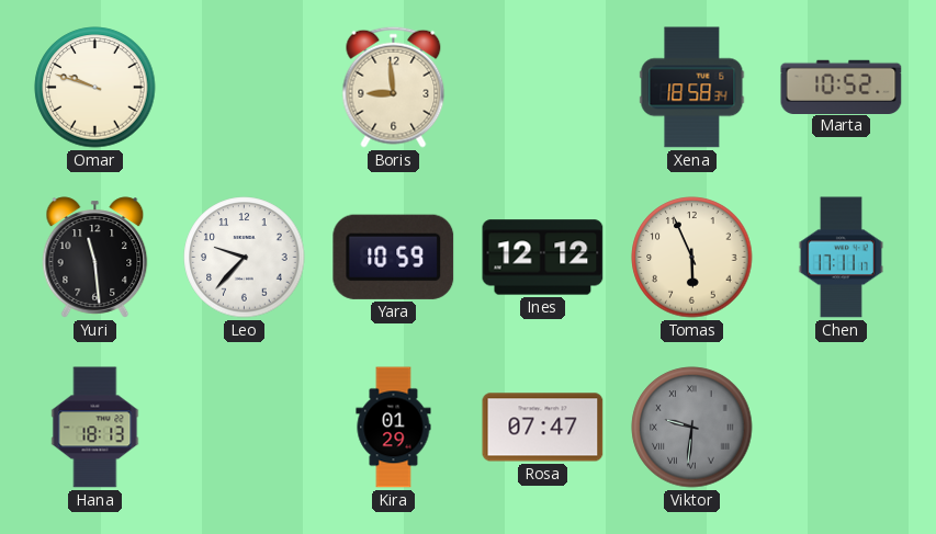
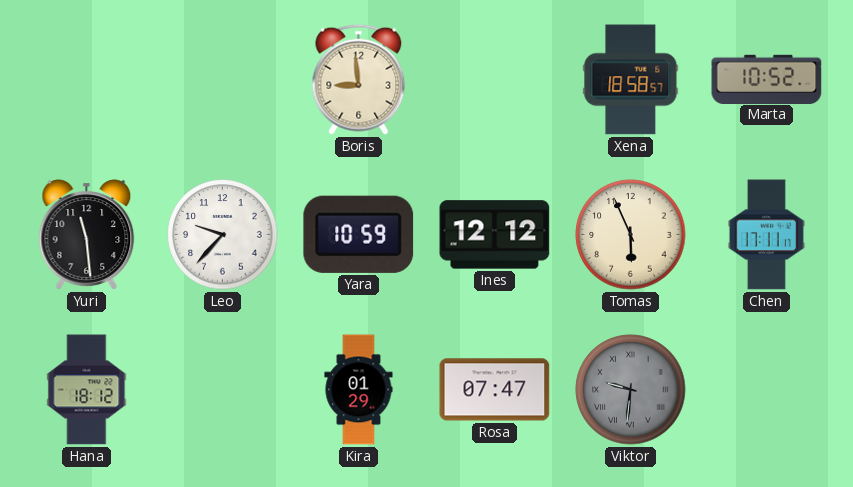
Omar: 9:48 -> none
Xena: 18:58:34 -> 18:58:57
Hana: 18:13 -> 18:12
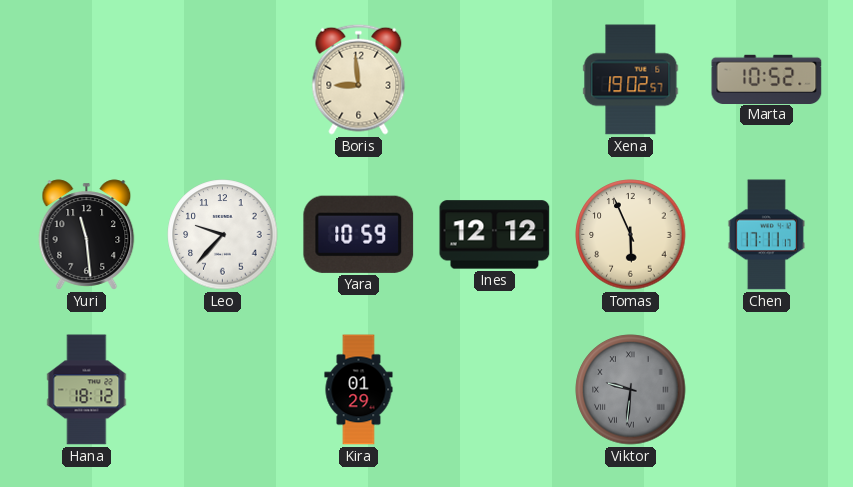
Xena: 18:58 -> 19:02
Rosa: 07:47 -> none
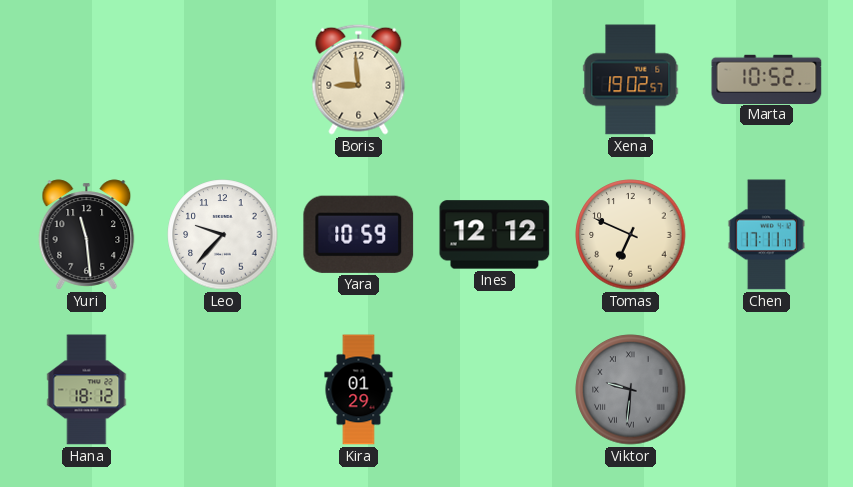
Tomas: 5:56 -> 6:49
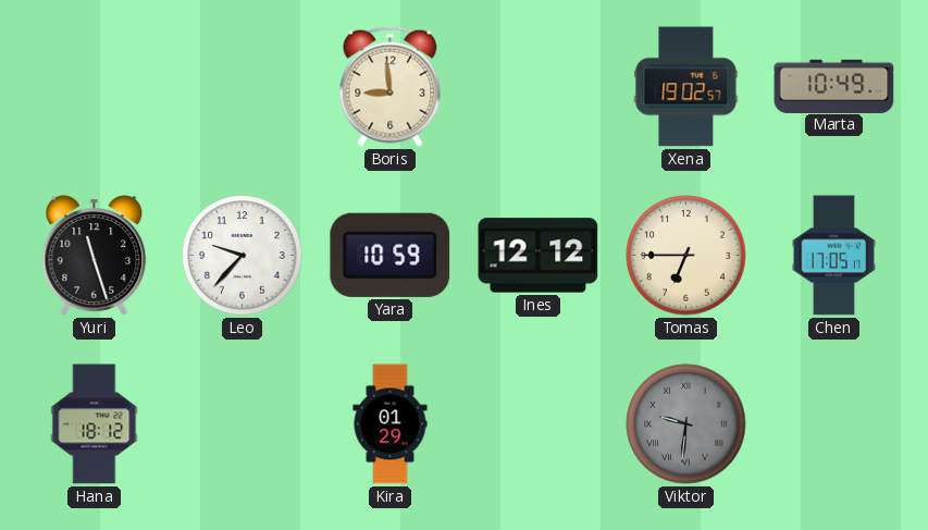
Marta: 10:52 -> 10:49
Yuri: 11:29 -> 11:27
Tomas: 6:49 -> 6:45
Chen: 17:11 -> 17:05
